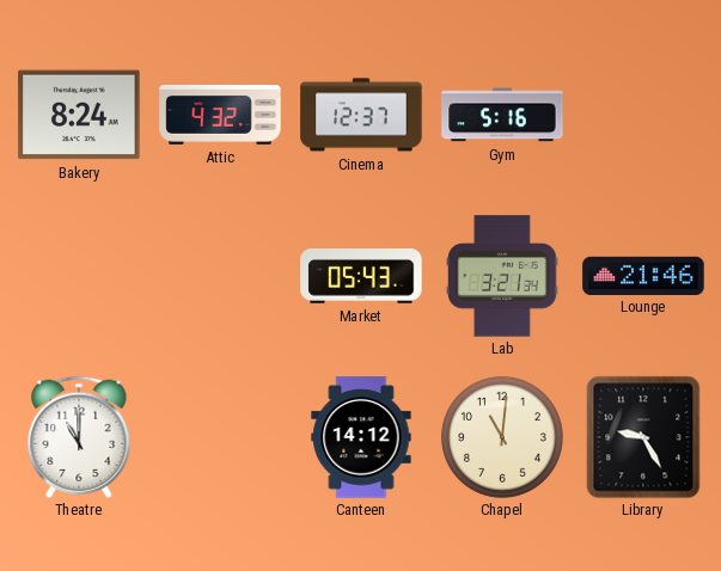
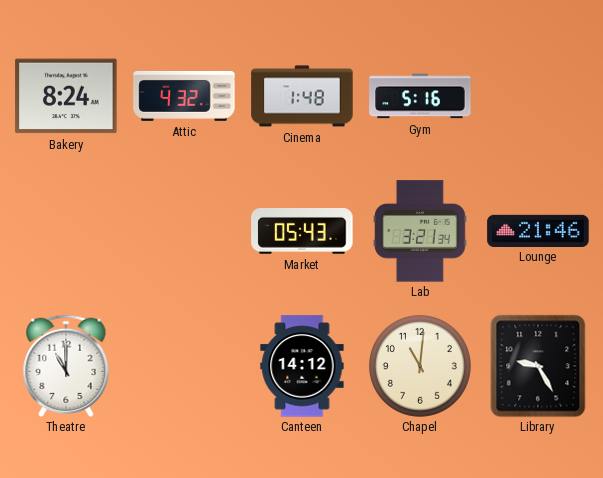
Cinema: 12:37 -> 1:48
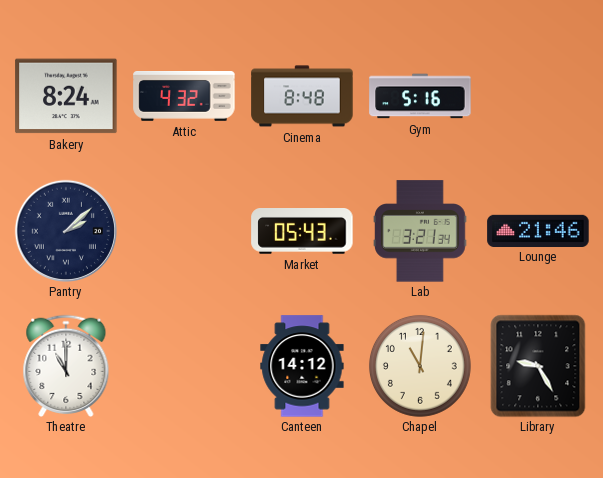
Cinema: 1:48 -> 8:48
Pantry: none -> 2:08
